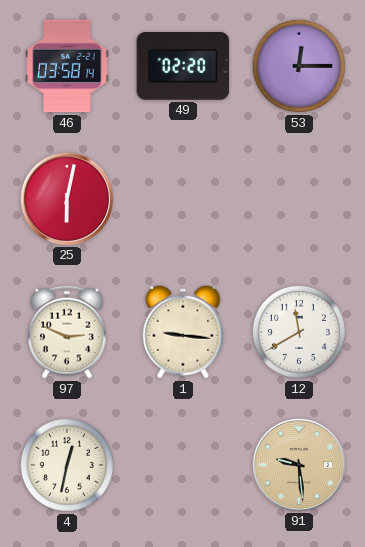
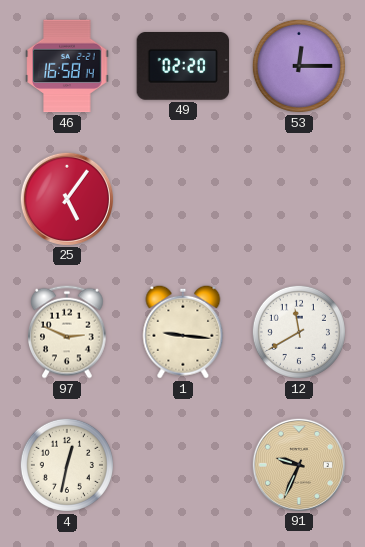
46: 03:58 -> 16:58
25: 6:02 -> 5:06
91: 9:29 -> 9:34
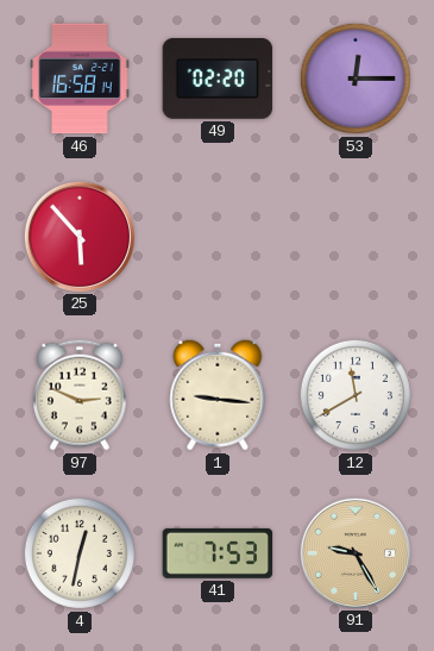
25: 5:06 -> 5:53
41: none -> 7:53
91: 9:34 -> 9:25
